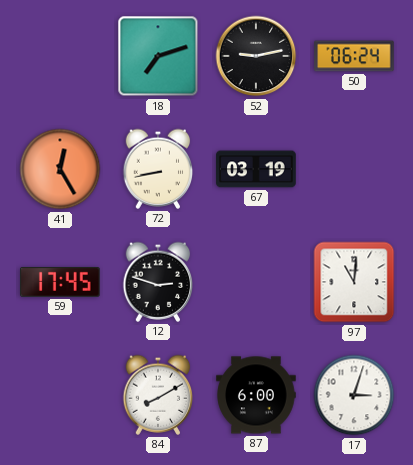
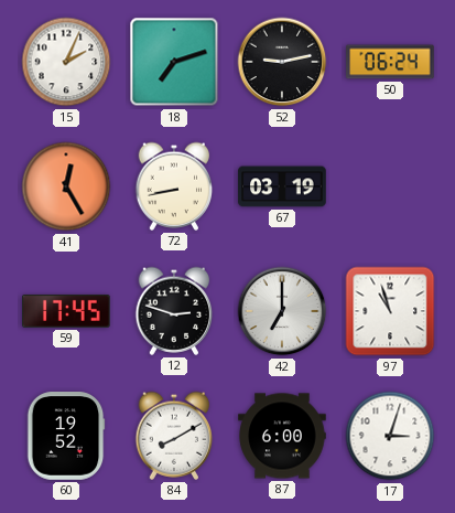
15: none -> 2:04
42: none -> 7:00
97: 11:01 -> 10:57
60: none -> 19:52
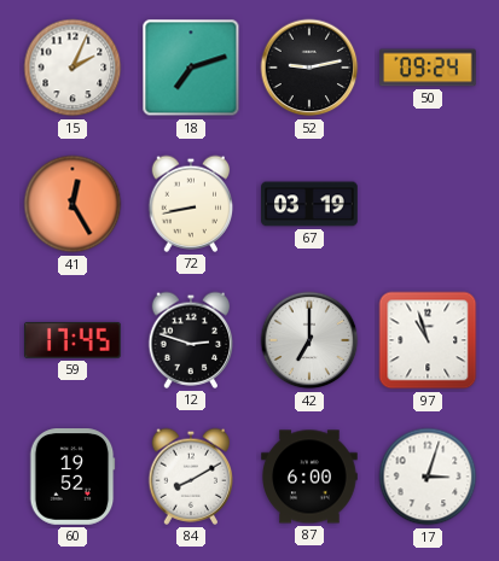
50: 06:24 -> 09:24
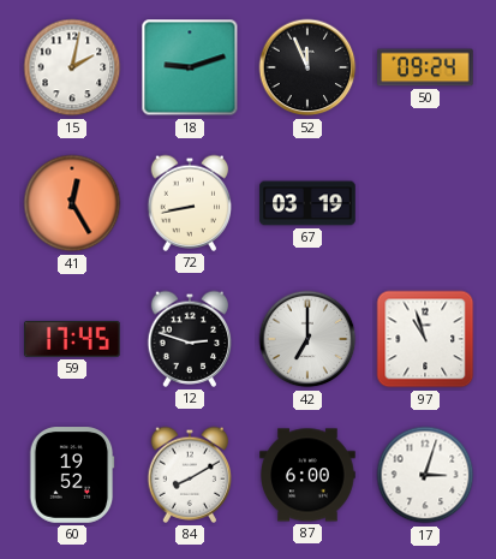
15: 2:04 -> 2:02
18: 7:12 -> 9:12
52: 9:13 -> 11:56
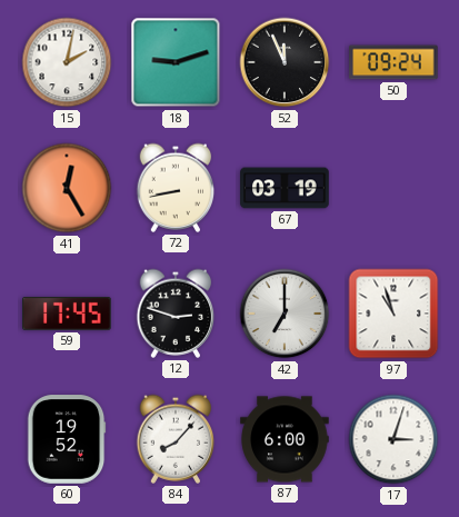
84: 8:10 -> 8:07
